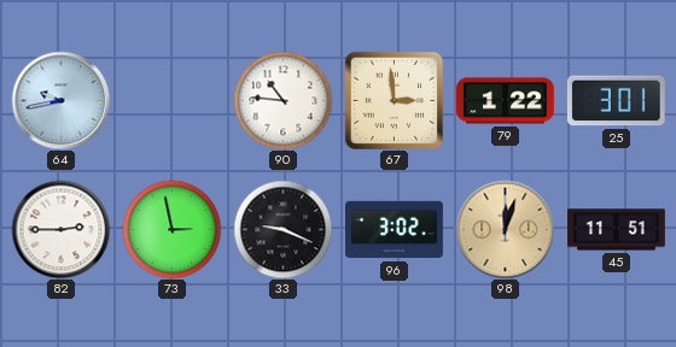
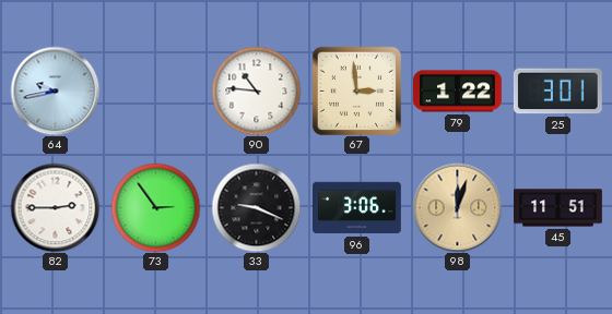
73: 2:58 -> 2:54
96: 3:02 -> 3:06
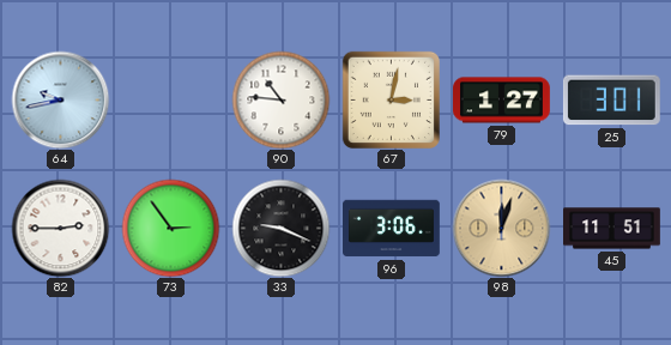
67: 2:59 -> 3:02
79: 1:22 -> 1:27
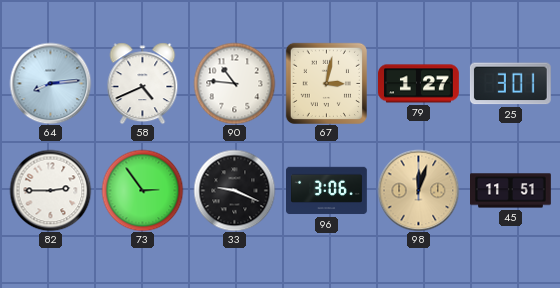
64: 9:43 -> 8:14
58: none -> 4:41
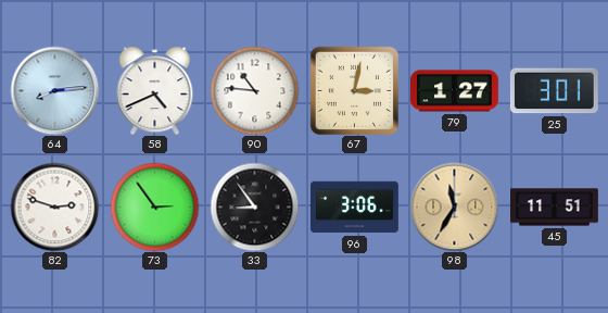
82: 2:45 -> 2:48
33: 9:19 -> 8:54
98: 12:03 -> 11:35
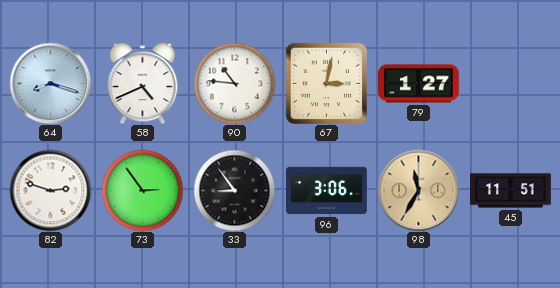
64: 8:14 -> 8:18
25: 3:01 -> none
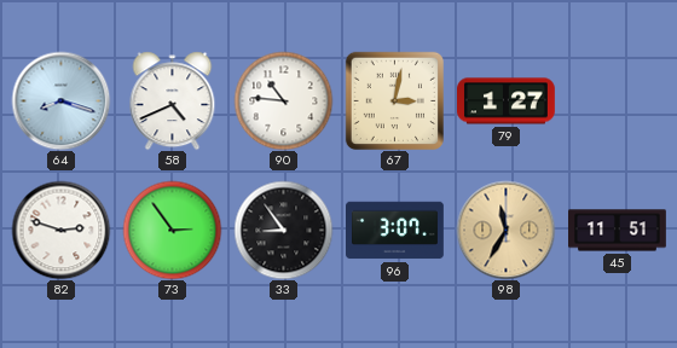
96: 3:06 -> 3:07
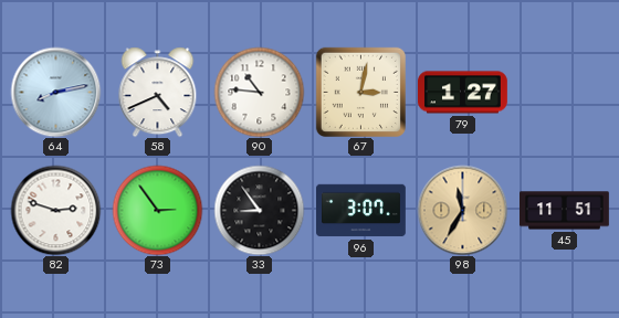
64: 8:18 -> 8:13
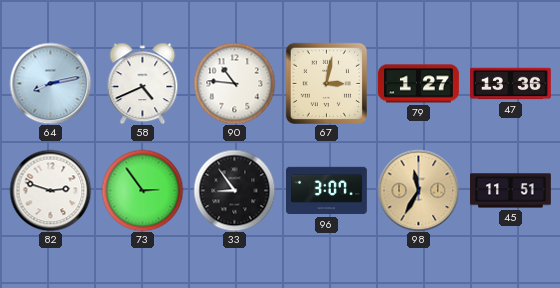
47: none -> 13:36
